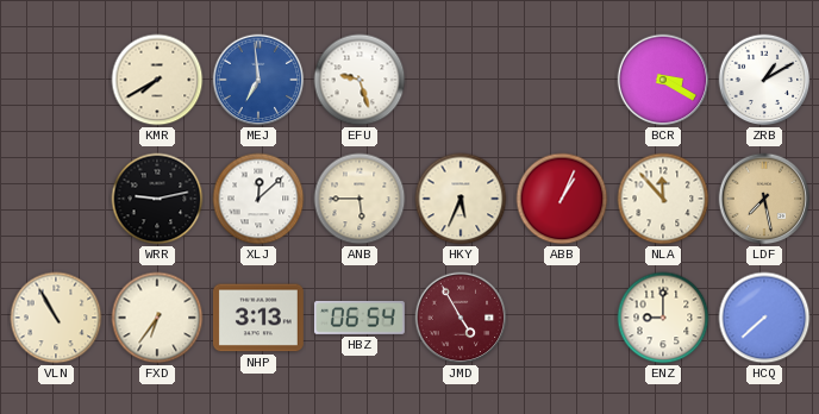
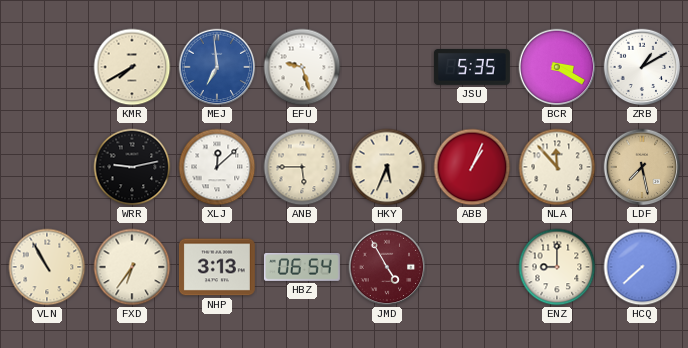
JSU: none -> 5:35
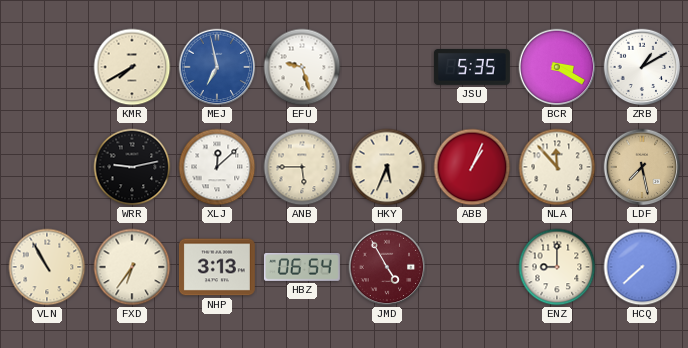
MEJ: 6:59 -> 6:58
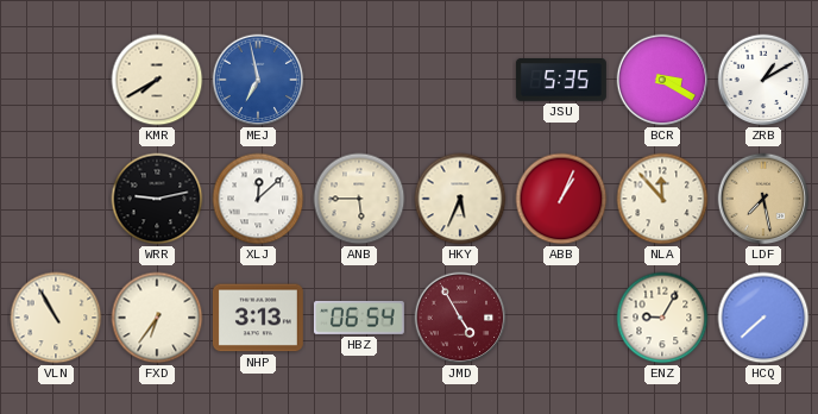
EFU: 9:27 -> none
ENZ: 9:00 -> 9:05
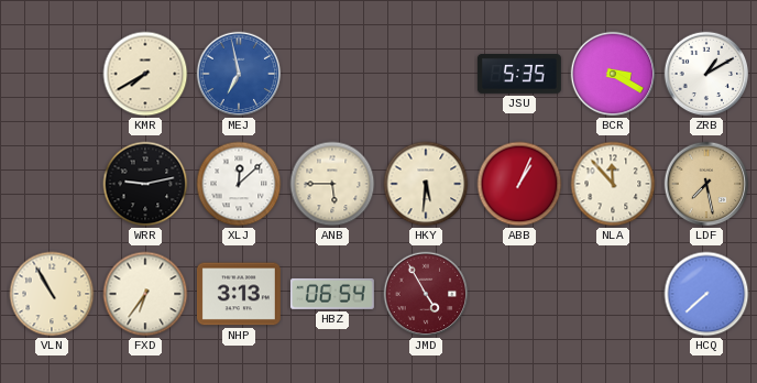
HKY: 5:34 -> 5:31
ENZ: 9:05 -> none
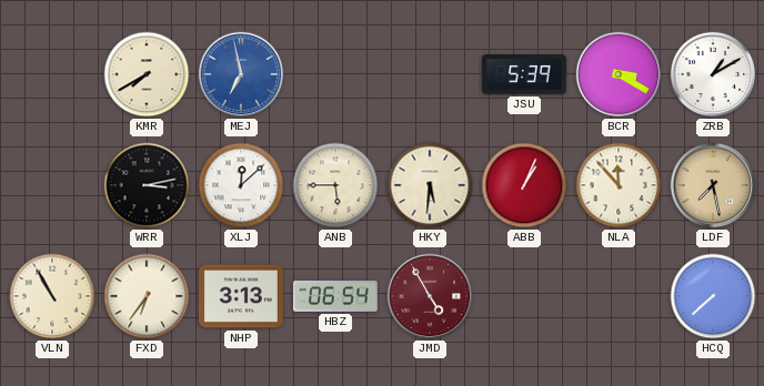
JSU: 5:35 -> 5:39
WRR: 9:13 -> 3:13
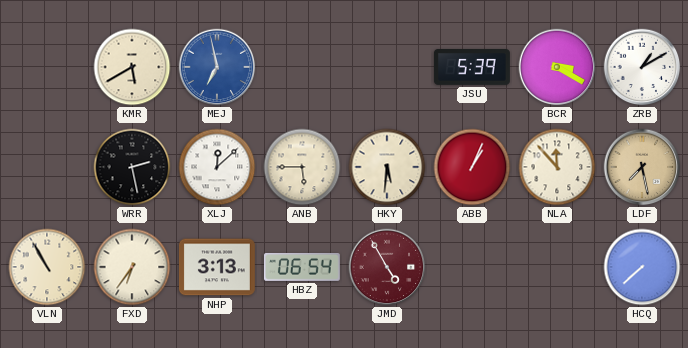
KMR: 7:40 -> 5:40
WRR: 3:13 -> 2:28
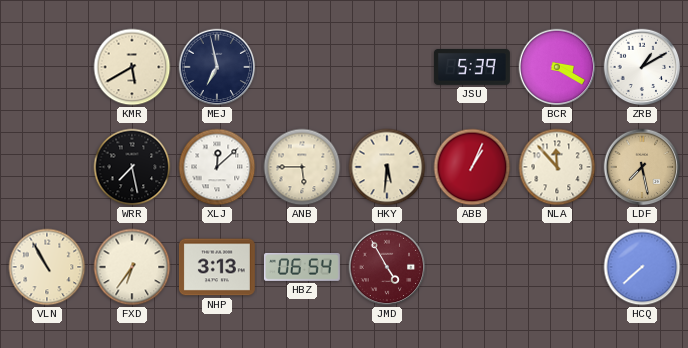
MEJ dial: blue -> navy
WRR: 2:28 -> 7:28
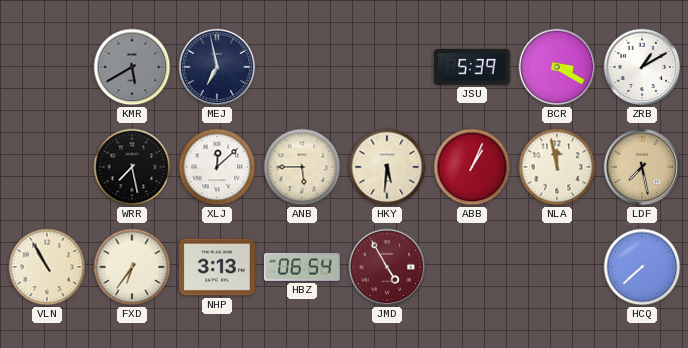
KMR dial: cream -> grey
NLA: 11:53 -> 11:58
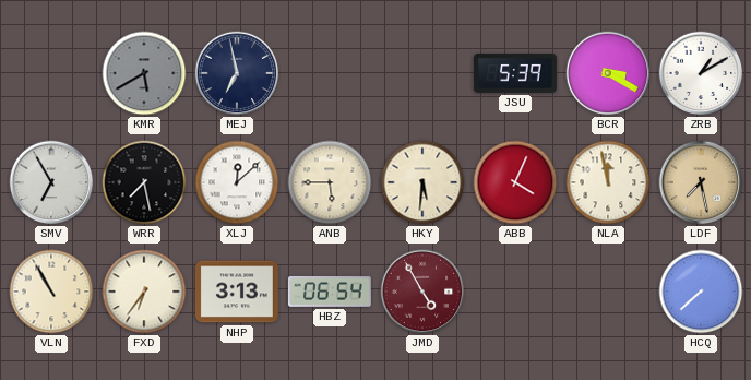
SMV: none -> 6:55
ABB: 1:04 -> 4:04
